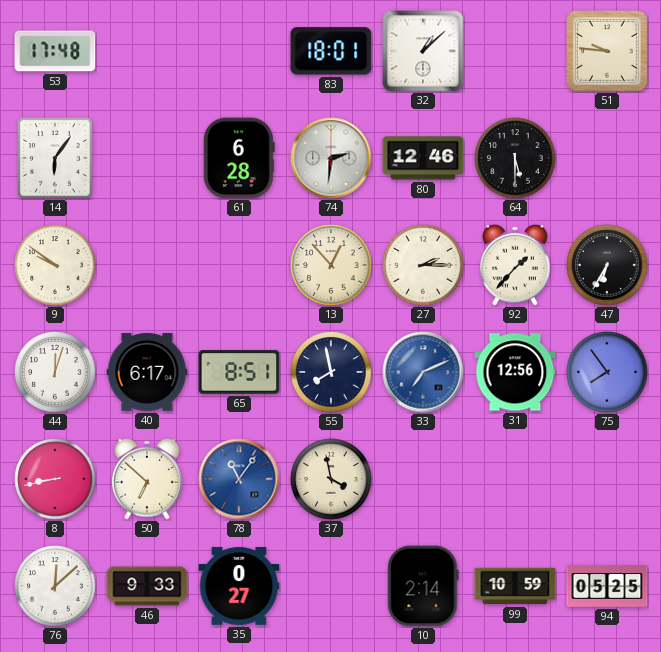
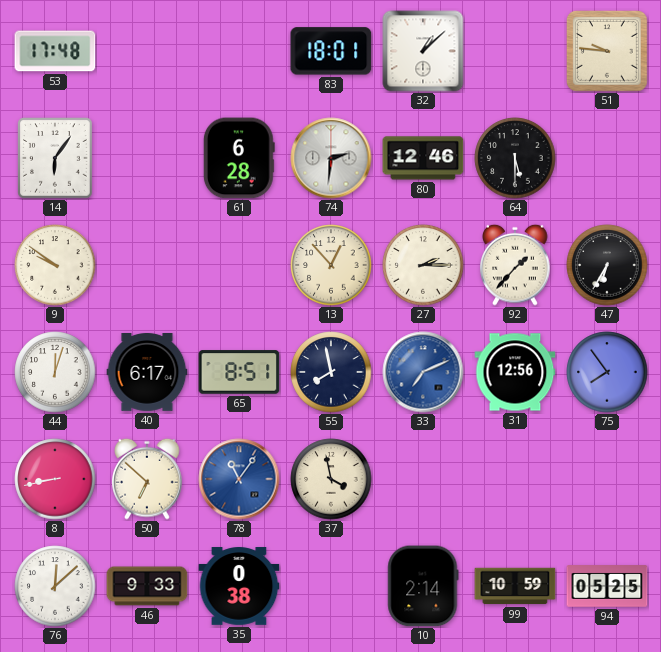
35: 0:27 -> 0:38
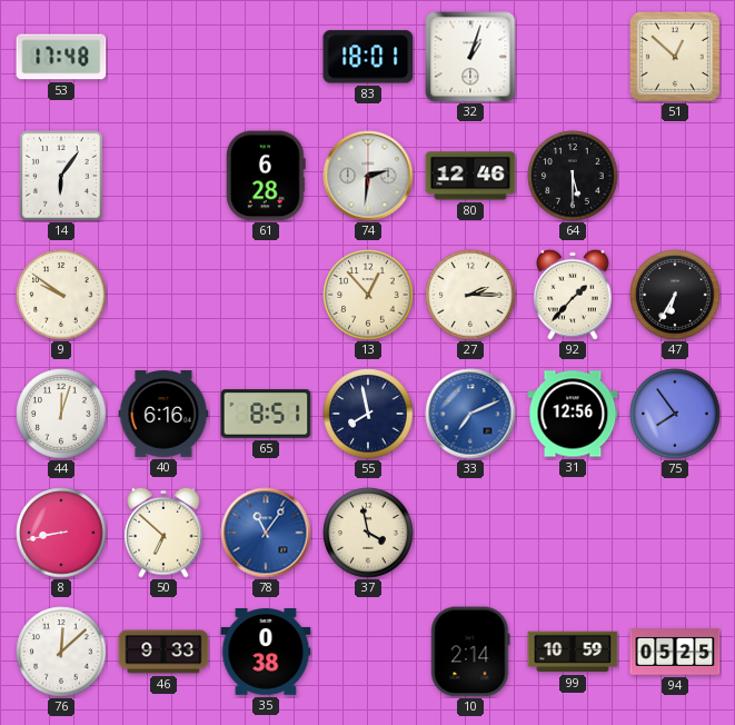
32: 1:08 -> 1:03
51: 9:46 -> 12:52
40: 6:17 -> 6:16
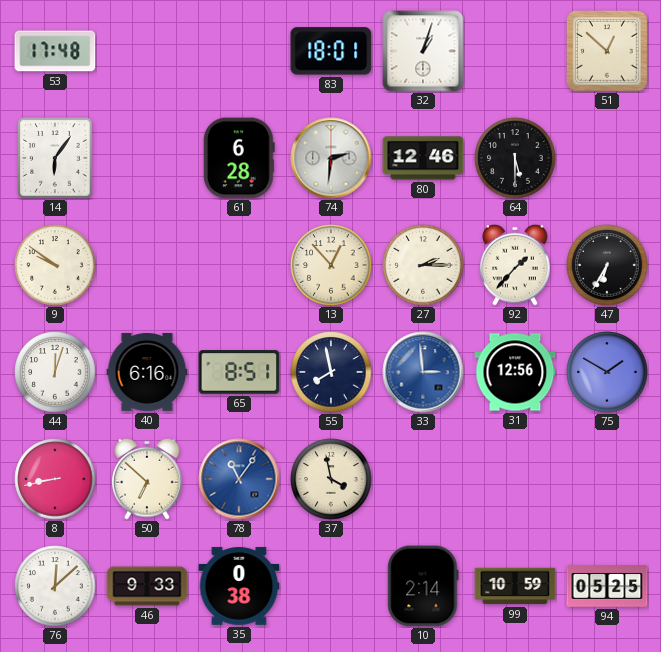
33: 7:11 -> 2:59
75: 7:54 -> 1:50
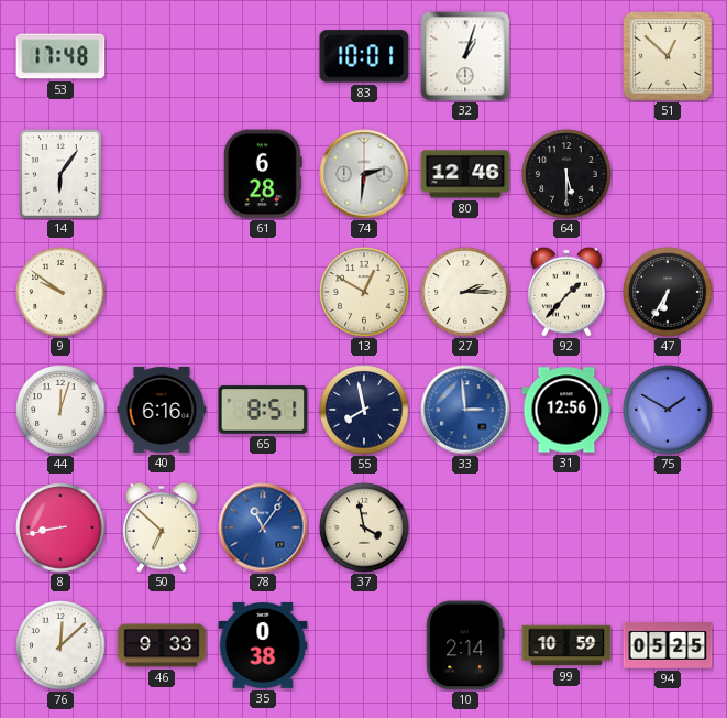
83: 18:01 -> 10:01
13: 12:53 -> 12:50
